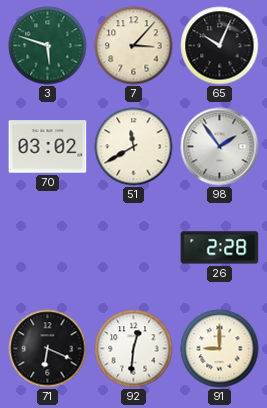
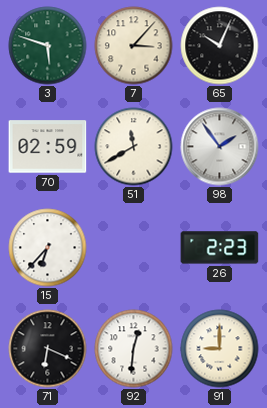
70: 03:02 -> 02:59
15: none -> 6:37
26: 2:28 -> 2:23
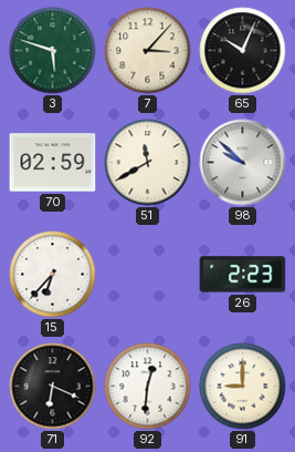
98: 1:54 -> 9:52
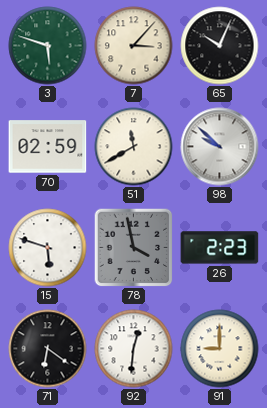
15: 6:37 -> 5:48
78: none -> 3:58
71: 6:19 -> 6:21
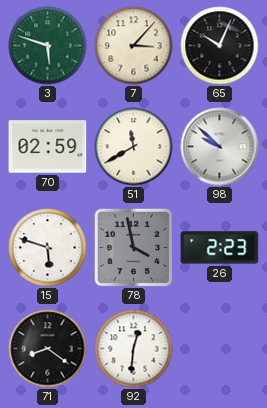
71: 6:21 -> 8:21
91: 9:00 -> none
